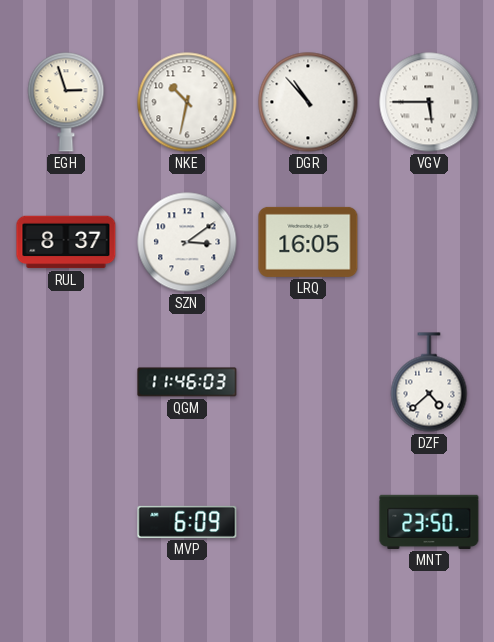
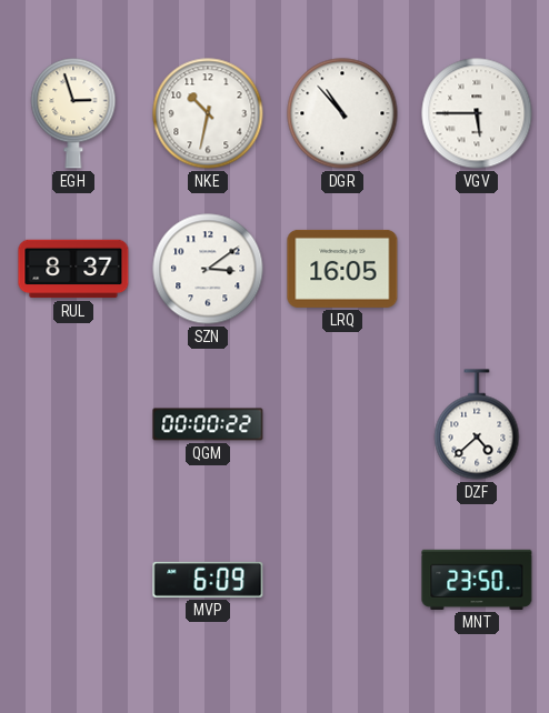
QGM: 11:46 -> 00:00
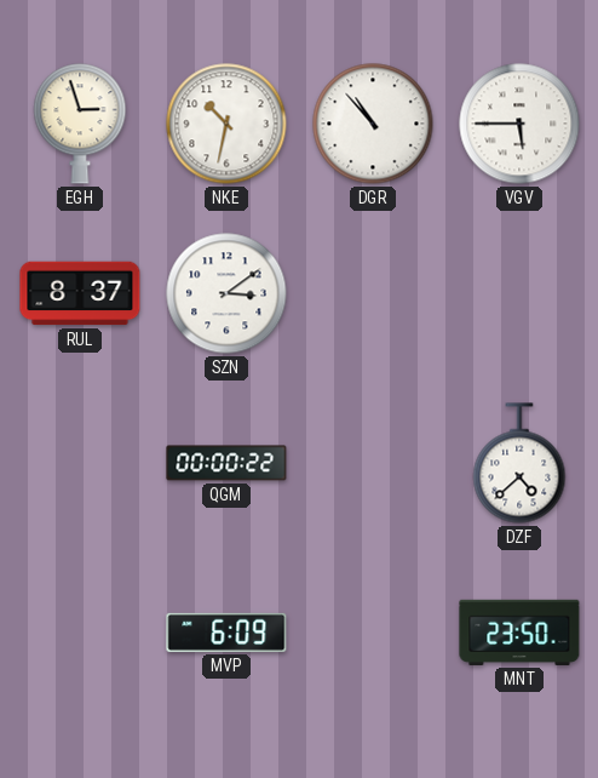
LRQ: 16:05 -> none
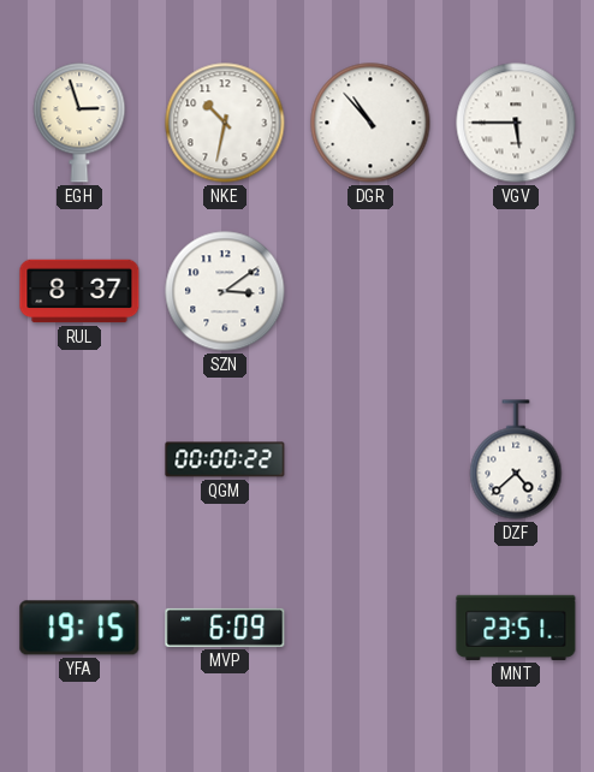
YFA: none -> 19:15
MNT: 23:50 -> 23:51
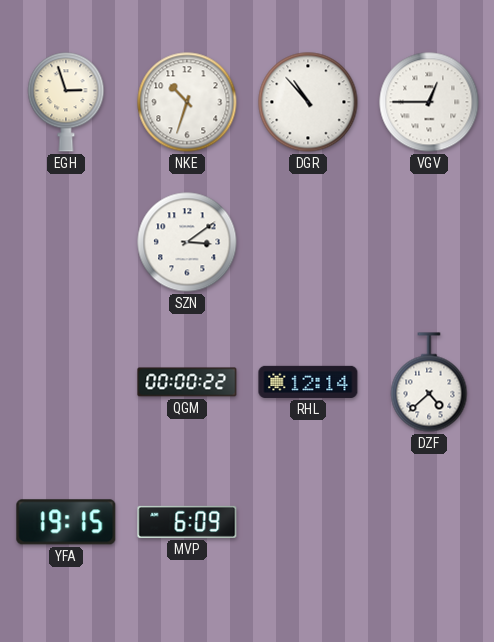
NKE: 10:32 -> 10:33
VGV: 5:45 -> 12:45
RUL: 8:37 -> none
RHL: none -> 12:14
MNT: 23:51 -> none
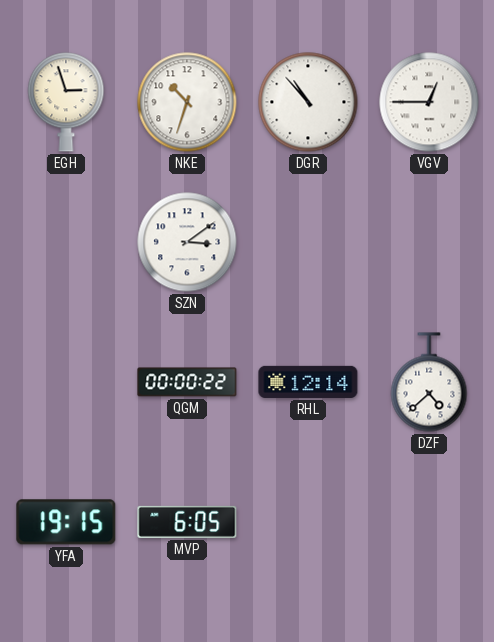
MVP: 6:09 -> 6:05
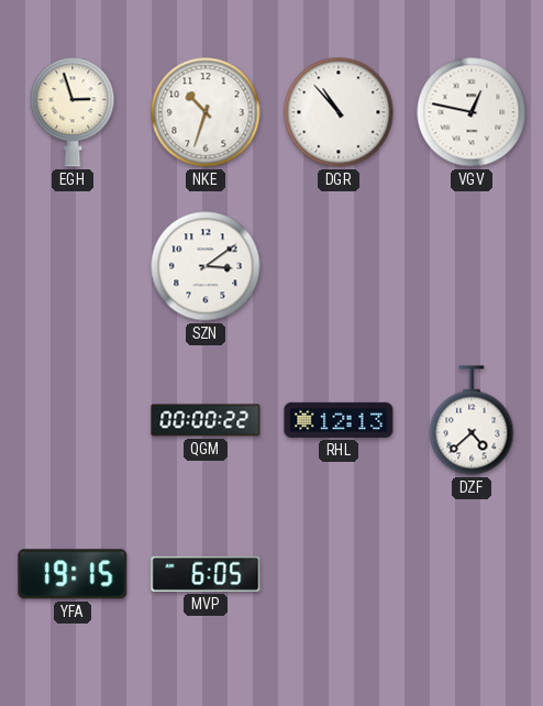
VGV: 12:45 -> 12:47
RHL: 12:14 -> 12:13
